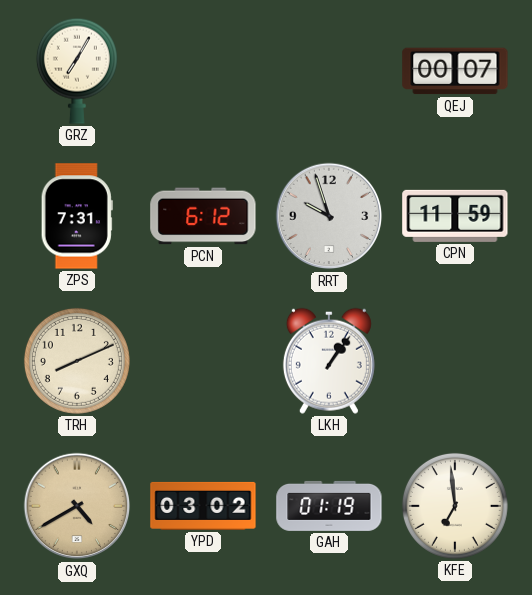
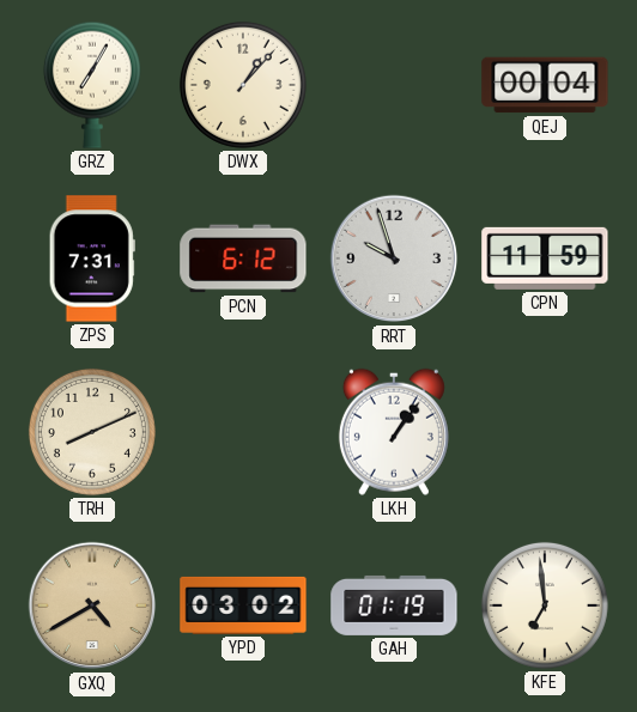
DWX: none -> 1:07
QEJ: 00:07 -> 00:04
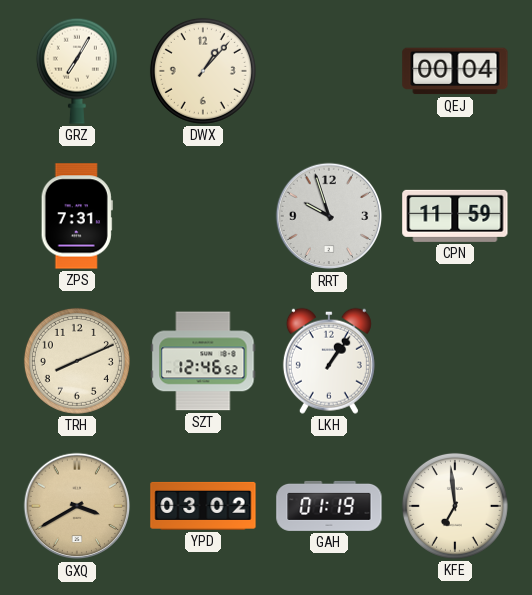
PCN: 6:12 -> none
SZT: none -> 12:46
GXQ: 4:40 -> 3:40
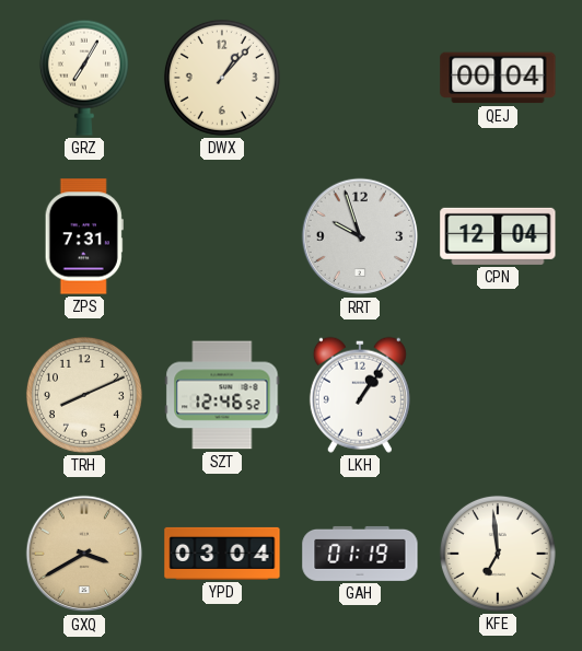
CPN: 11:59 -> 12:04
YPD: 03:02 -> 03:04
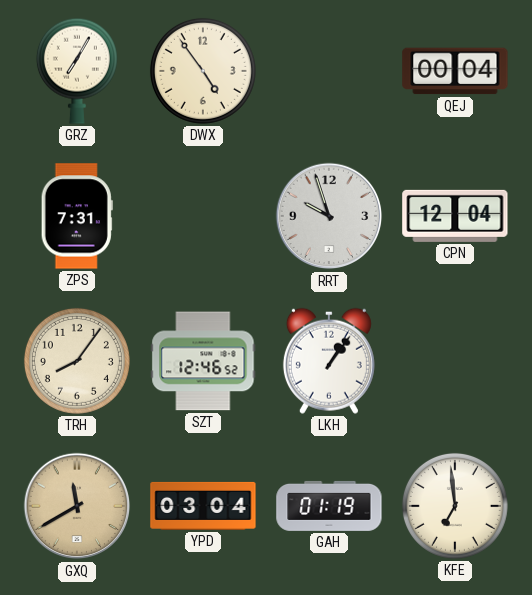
DWX: 1:07 -> 4:54
TRH: 8:11 -> 8:06
GXQ: 3:40 -> 11:40
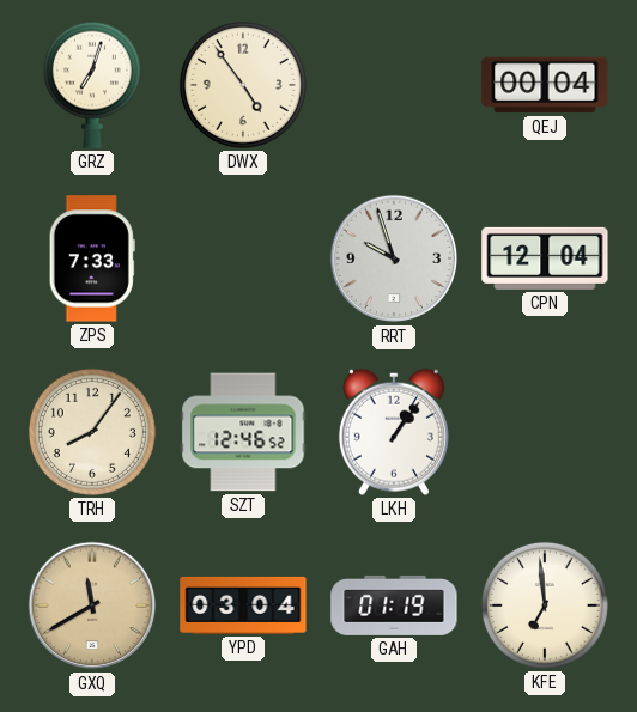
GRZ: 7:05 -> 7:03
ZPS: 7:31 -> 7:33
